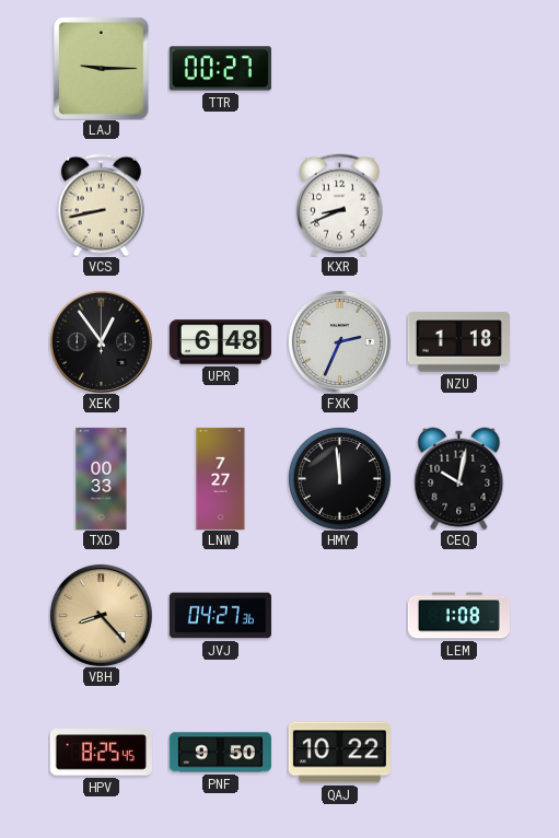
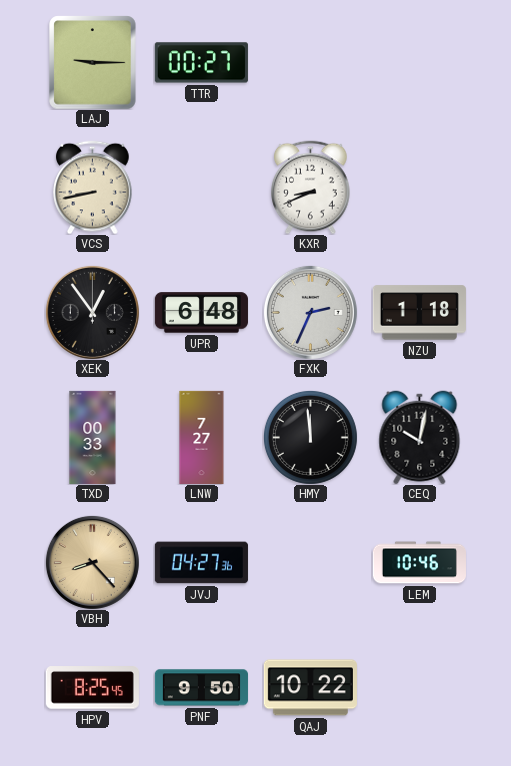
LEM: 1:08 -> 10:46
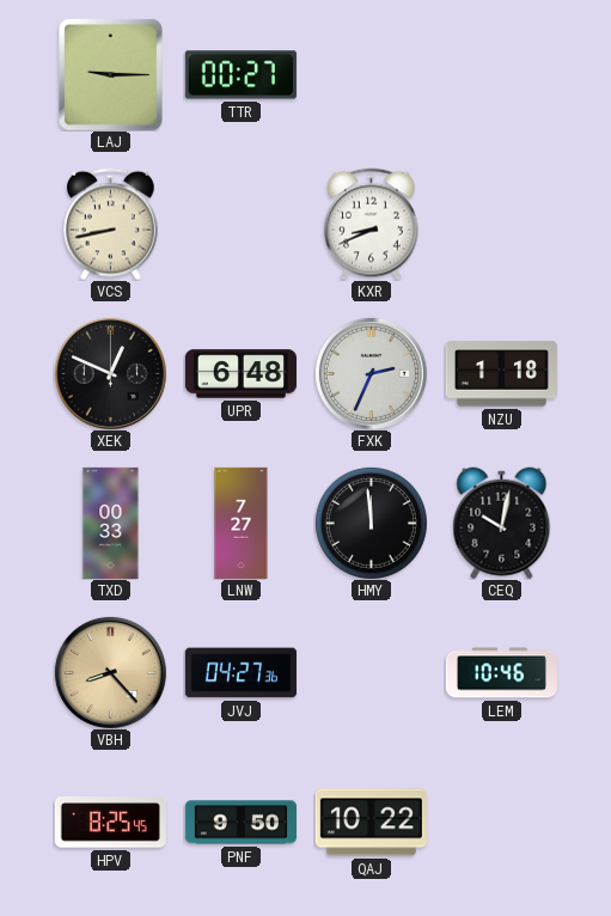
XEK: 12:54 -> 12:49
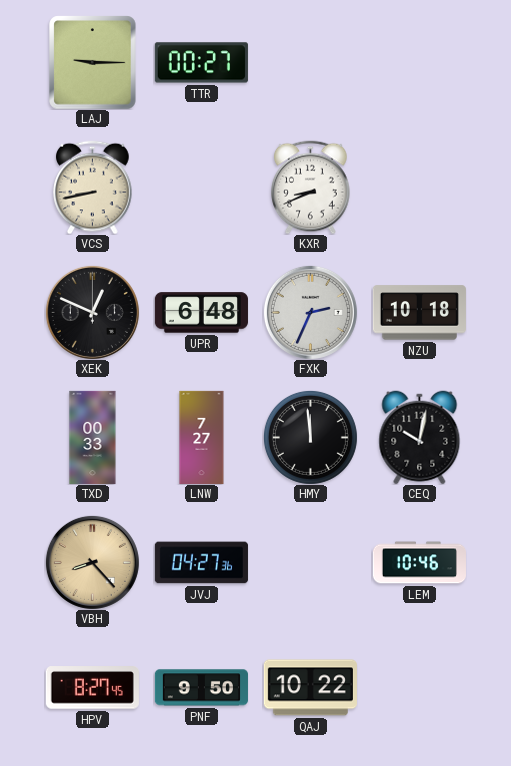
NZU: 1:18 -> 10:18
HPV: 8:25 -> 8:27
